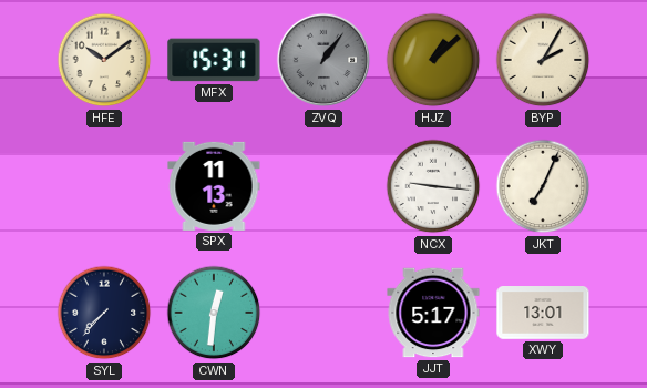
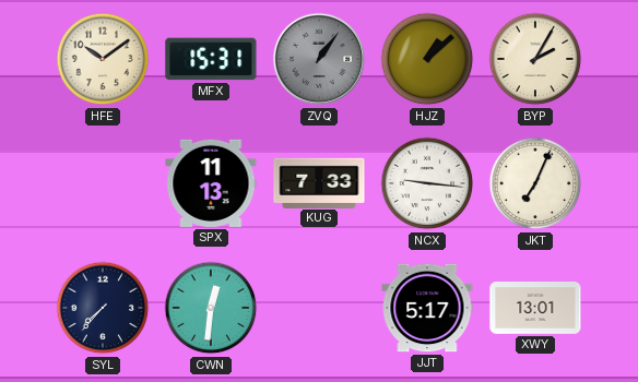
KUG: none -> 7:33
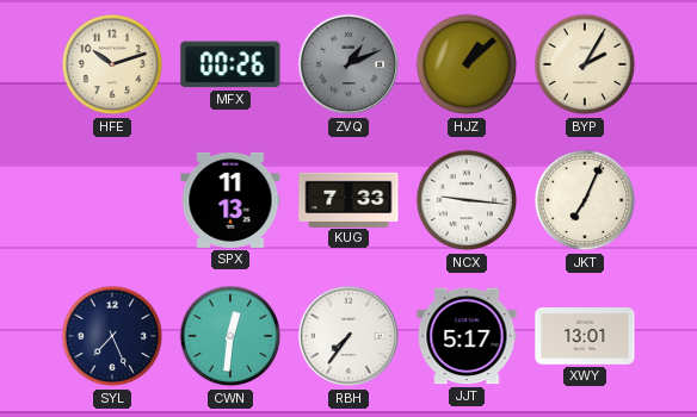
HFE: 10:09 -> 10:12
MFX: 15:31 -> 00:26
ZVQ: 1:06 -> 1:11
SYL: 7:37 -> 7:26
RBH: none -> 7:36
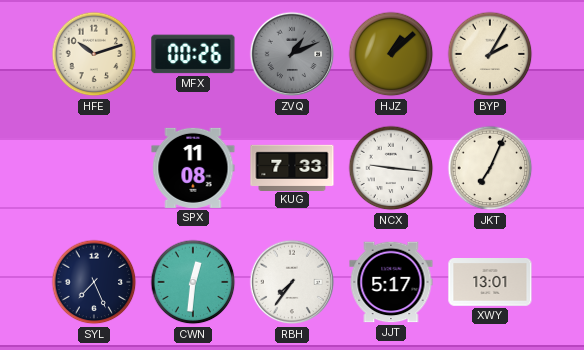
SPX: 11:13 -> 11:08
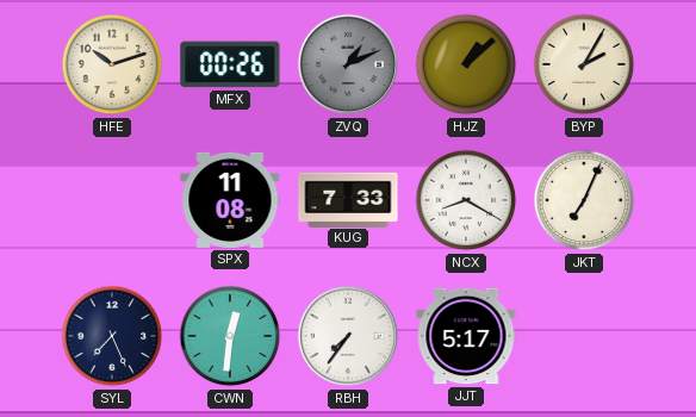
NCX: 9:16 -> 8:20
XWY: 13:01 -> none
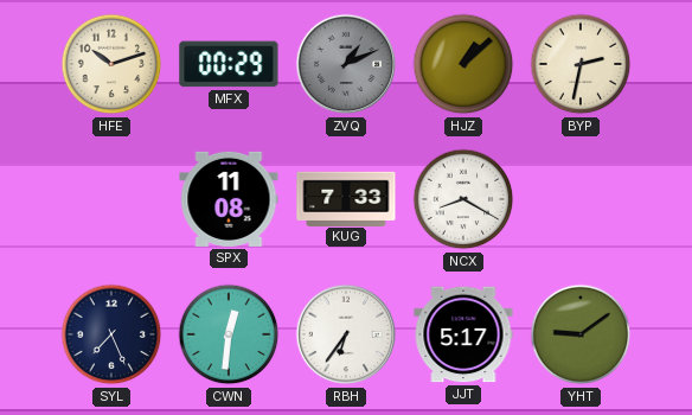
MFX: 00:26 -> 00:29
BYP: 2:05 -> 2:32
JKT: 7:04 -> none
RBH: 7:36 -> 6:36
YHT: none -> 9:09
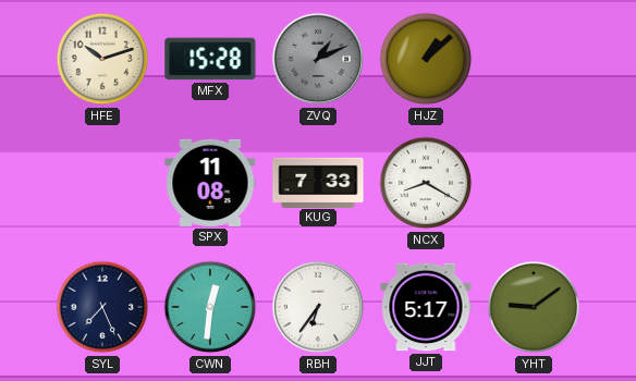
MFX: 00:29 -> 15:28
BYP: 2:32 -> none
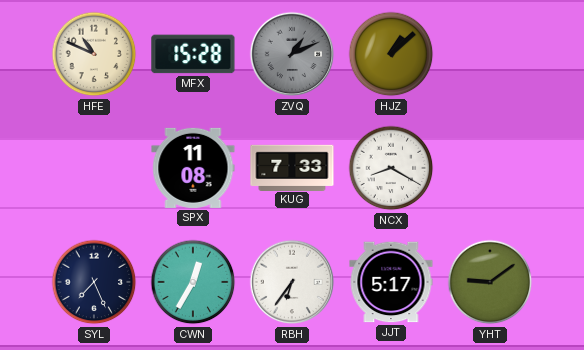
HFE: 10:12 -> 10:49
CWN: 12:31 -> 12:35
